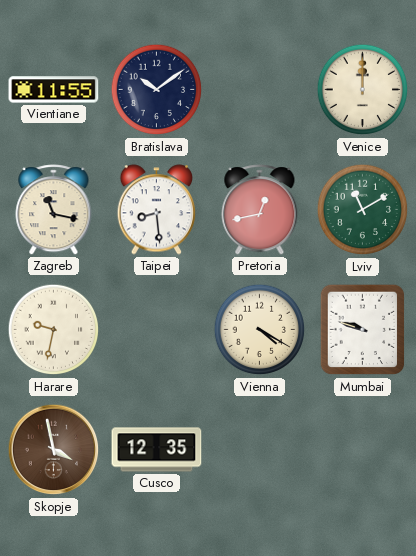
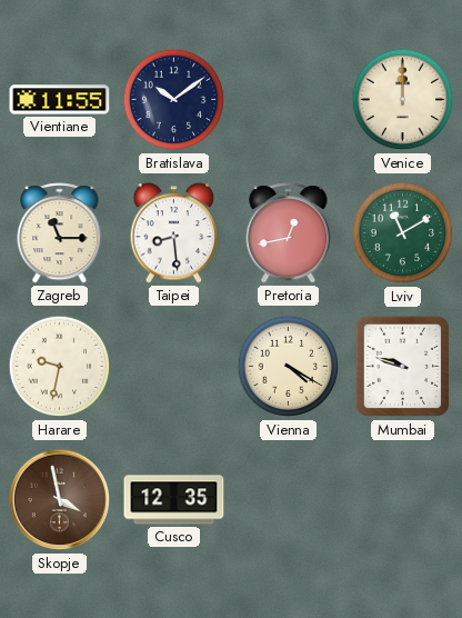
Zagreb: 11:17 -> 11:15
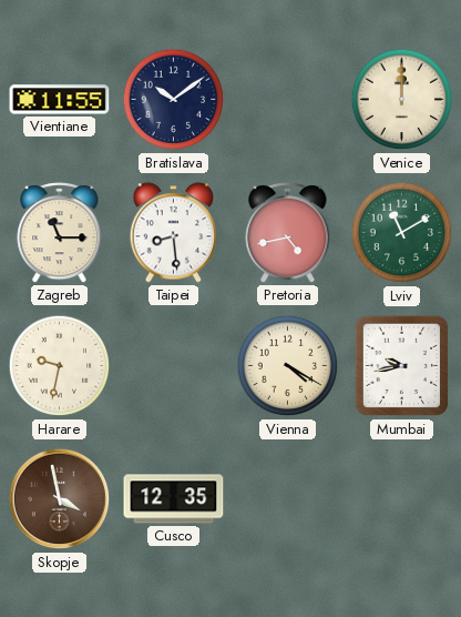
Pretoria: 12:43 -> 4:43
Mumbai: 9:48 -> 9:43
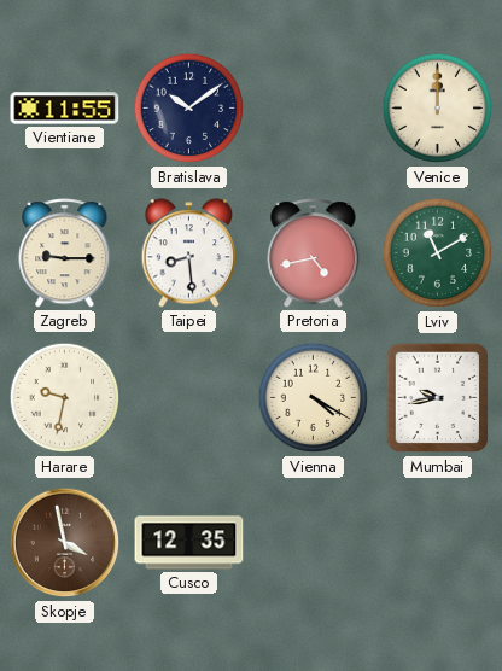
Zagreb: 11:15 -> 9:15
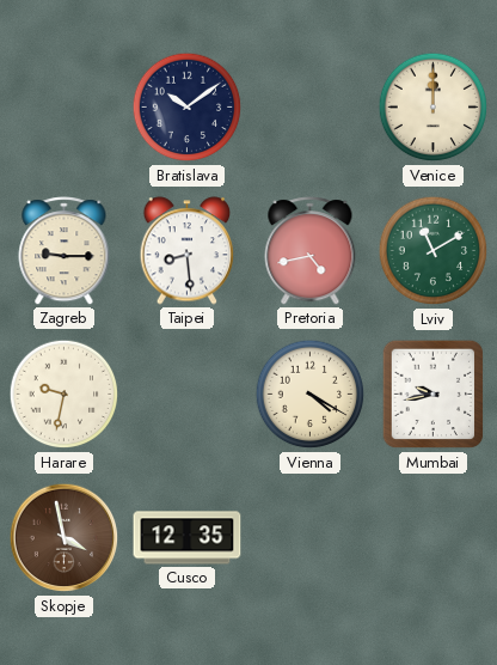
Vientiane: 11:55 -> none
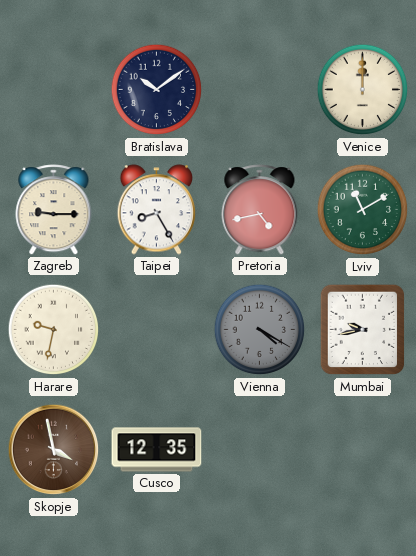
Taipei: 8:29 -> 8:25
Vienna dial: cream -> grey
